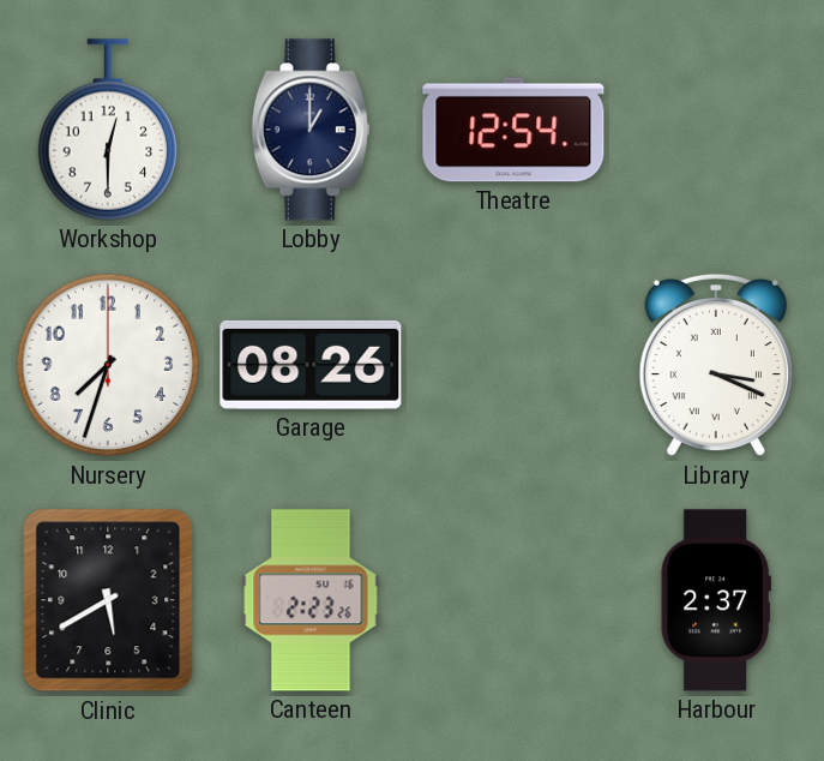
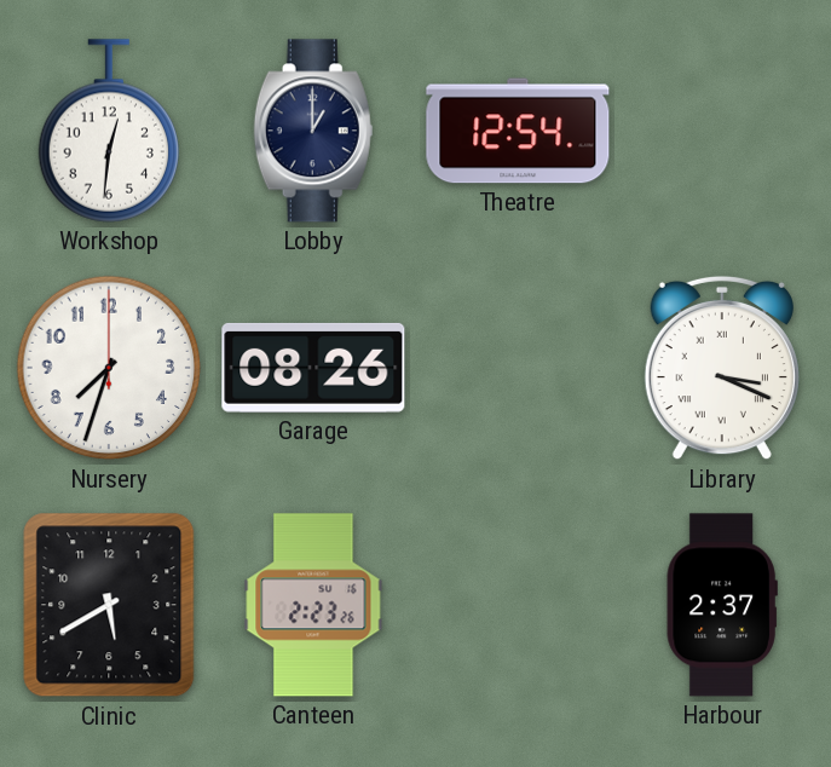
Workshop: 12:30 -> 12:31
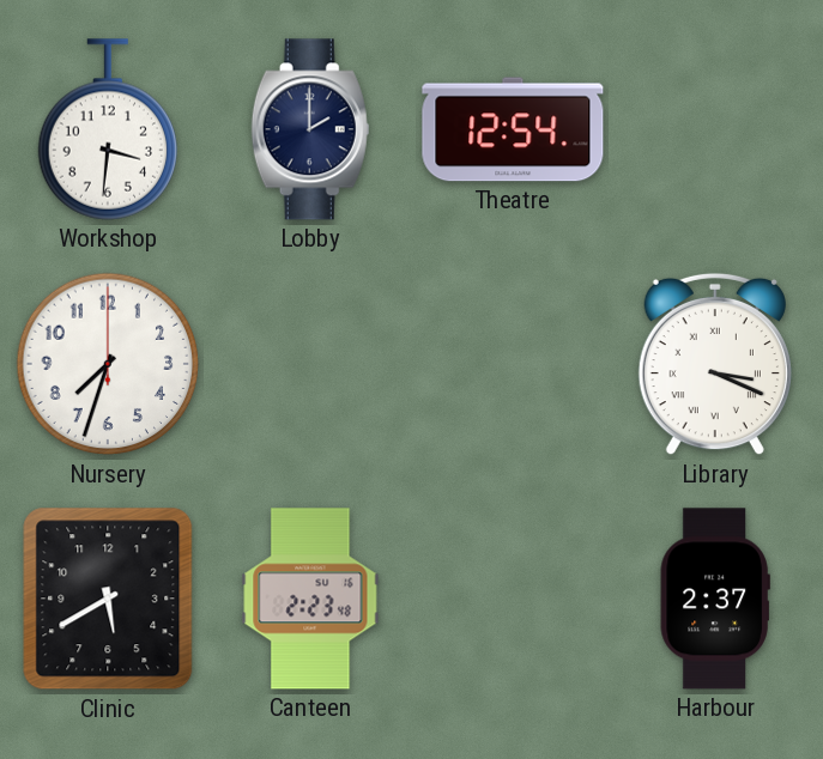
Workshop: 12:31 -> 3:31
Lobby: 1:00 -> 2:00
Garage: 08:26 -> none
Canteen: 2:23:26 -> 2:23:48
